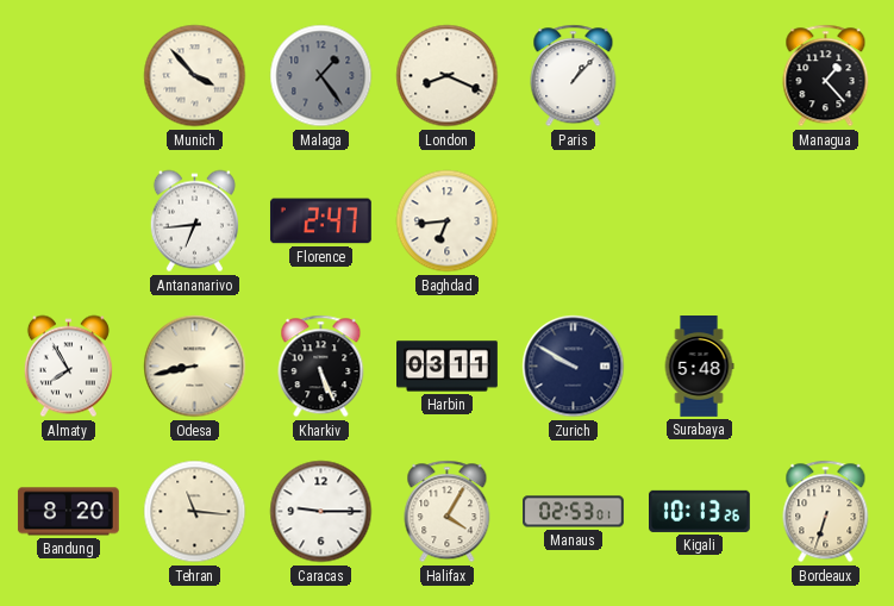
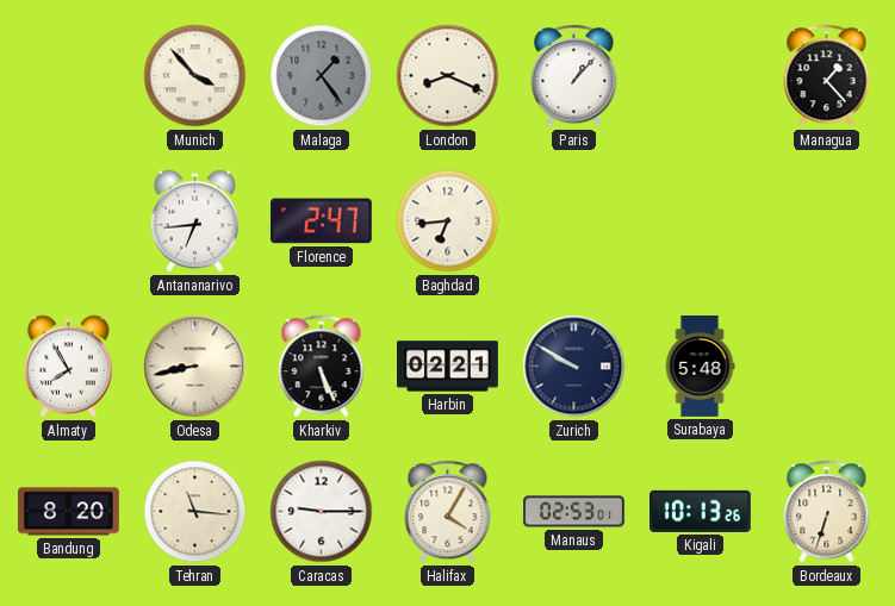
Harbin: 03:11 -> 02:21
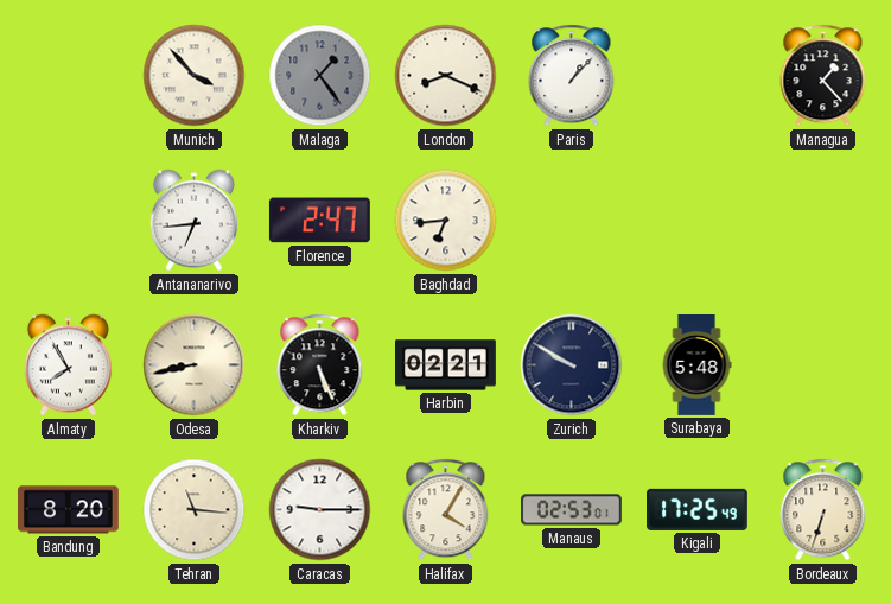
Kigali: 10:13 -> 17:25
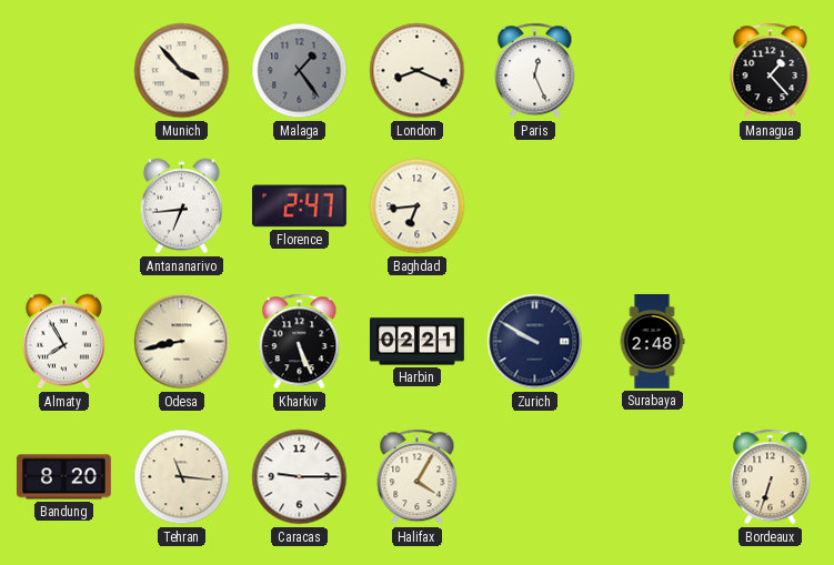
Paris: 1:07 -> 12:26
Surabaya: 5:48 -> 2:48
Manaus: 02:53 -> none
Kigali: 17:25 -> none
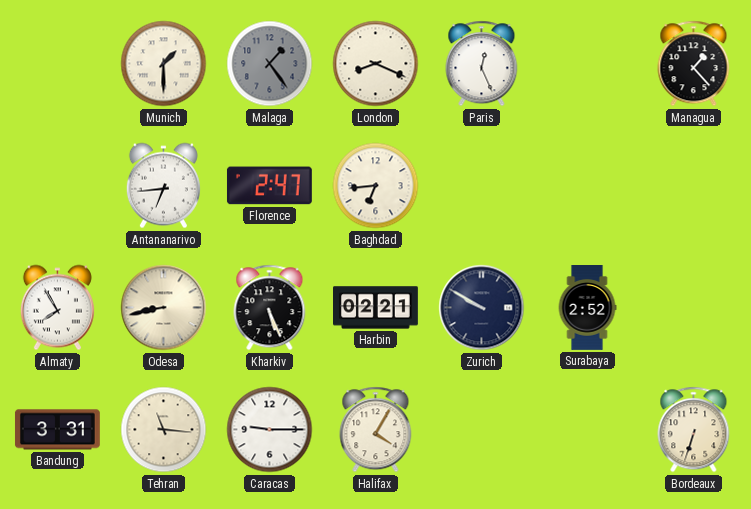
Munich: 3:53 -> 1:30
Surabaya: 2:48 -> 2:52
Bandung: 8:20 -> 3:31
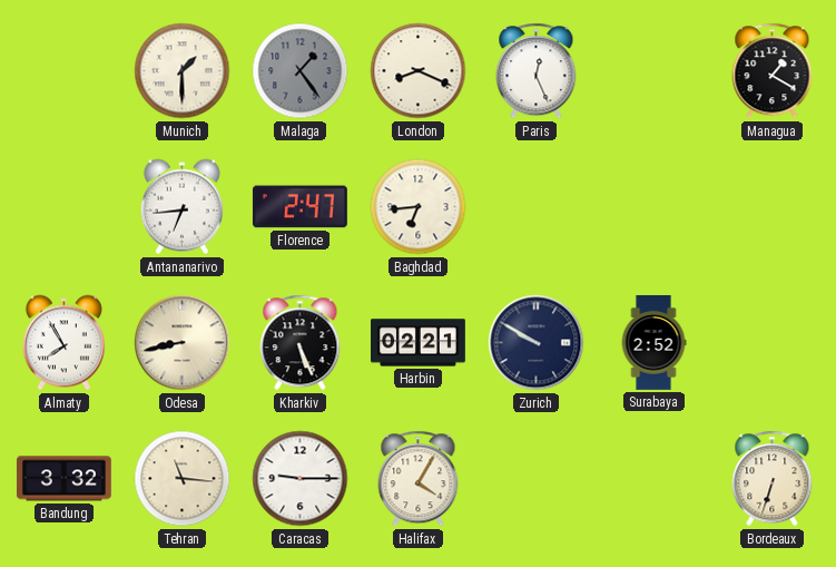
Managua: 1:23 -> 1:20
Bandung: 3:31 -> 3:32
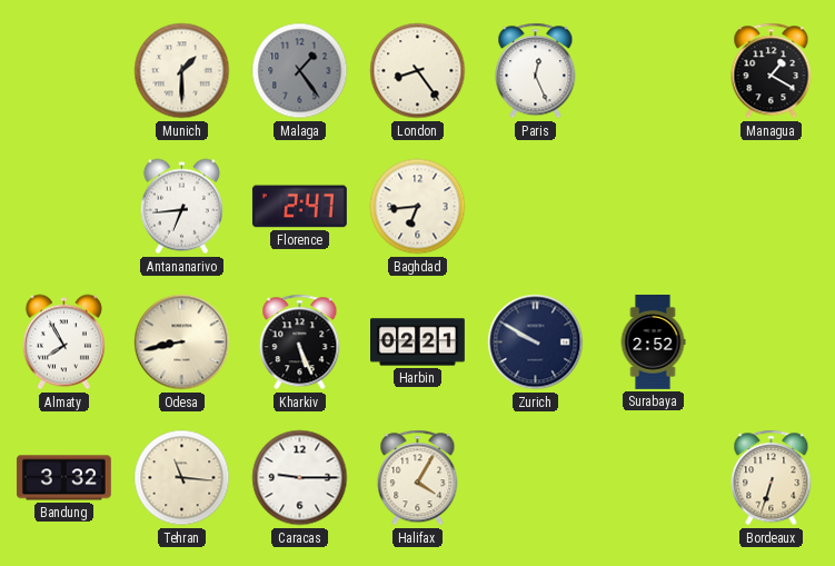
London: 8:19 -> 8:24
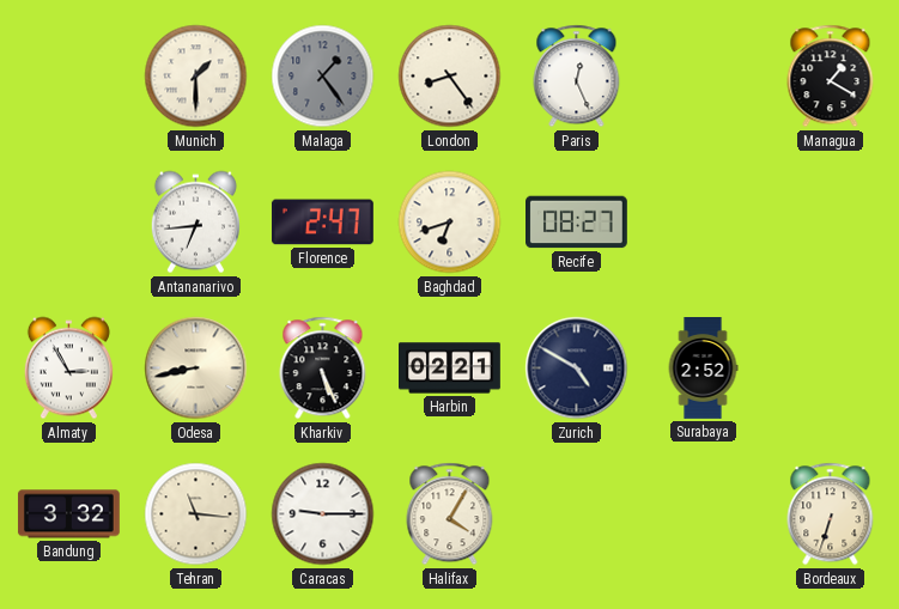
Baghdad: 6:44 -> 6:42
Recife: none -> 08:27
Almaty: 7:55 -> 2:55
Zurich: 9:50 -> 4:50
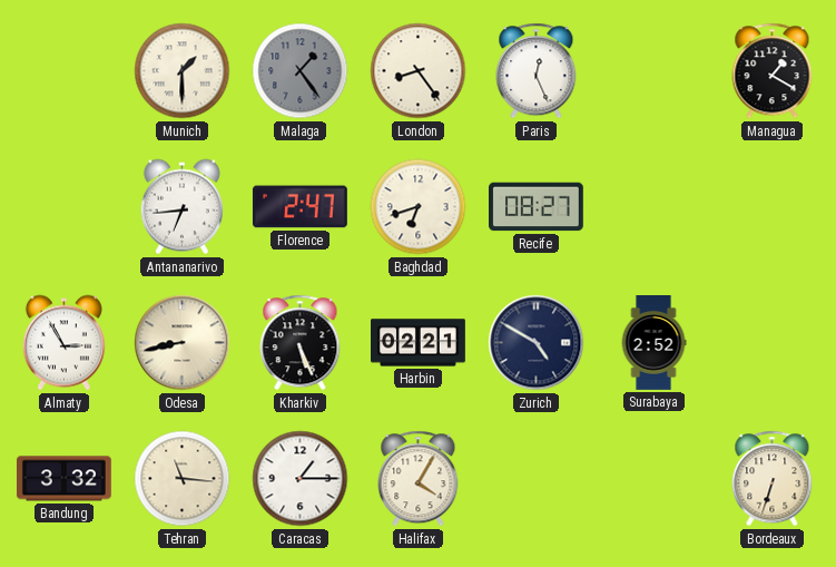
Caracas: 9:15 -> 1:15
